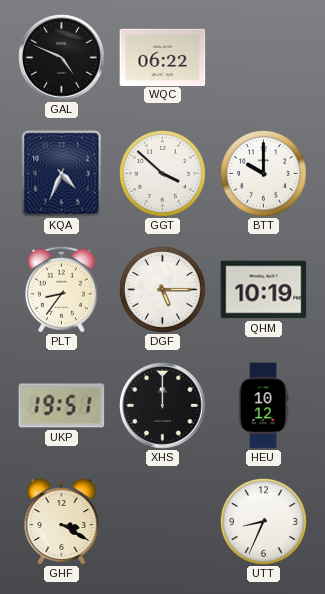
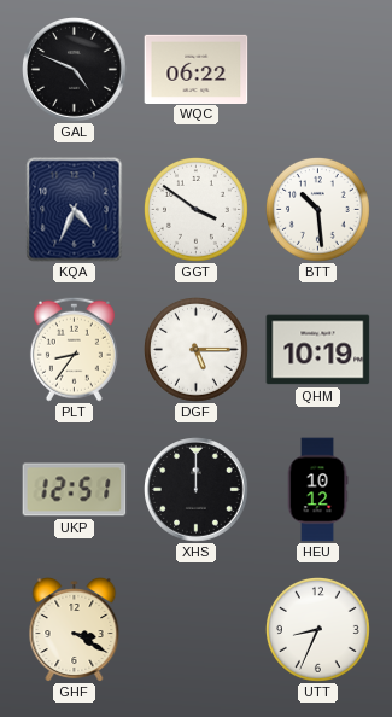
GGT: 3:52 -> 3:51
BTT: 10:00 -> 10:29
UKP: 19:51 -> 12:51
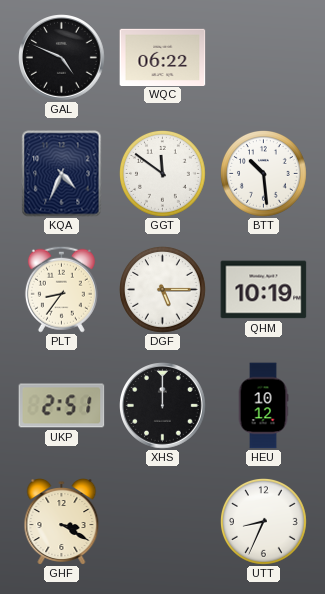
GGT: 3:51 -> 11:51
UKP: 12:51 -> 2:51
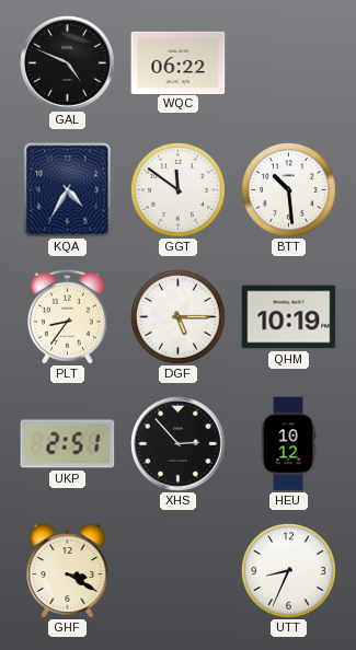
KQA: 4:34 -> 4:35
XHS: 12:00 -> 2:53
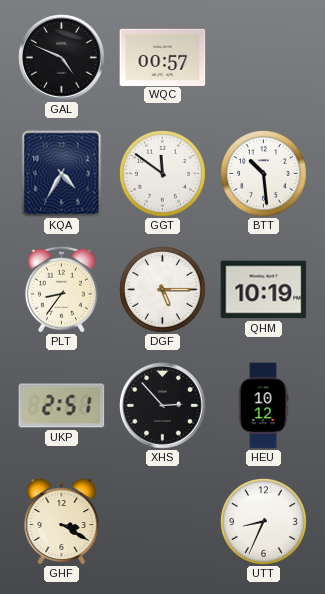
WQC: 06:22 -> 00:57
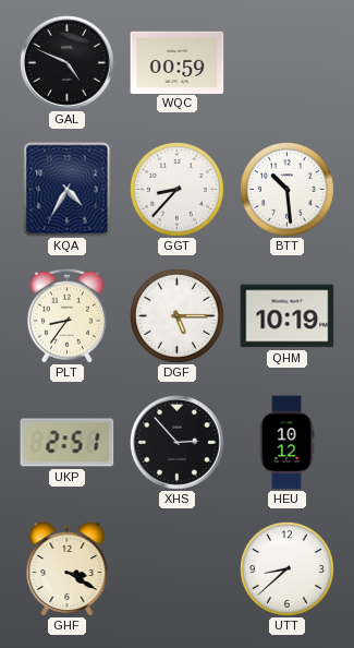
WQC: 00:57 -> 00:59
GGT: 11:51 -> 8:37
UTT: 8:34 -> 8:38
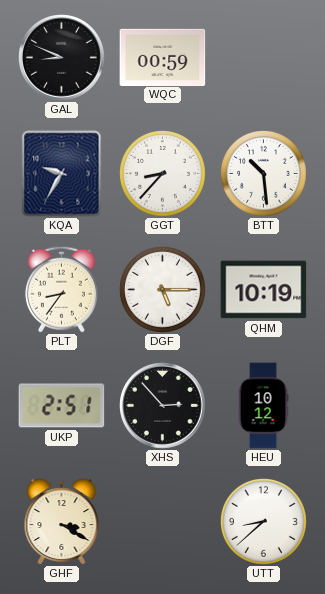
GAL: 4:49 -> 8:49
KQA: 4:35 -> 9:35
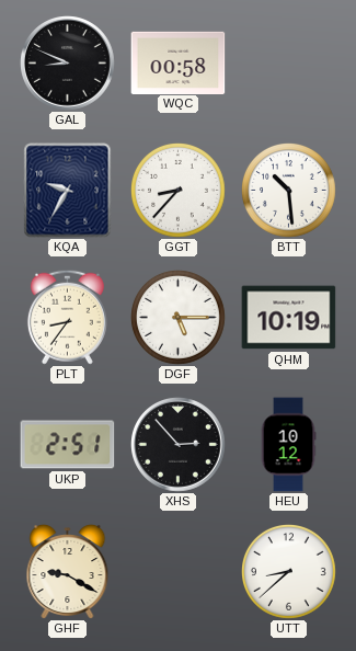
WQC: 00:59 -> 00:58
GHF: 3:20 -> 9:20
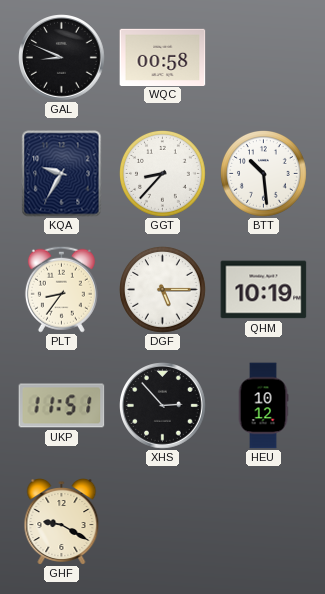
UKP: 2:51 -> 11:51
UTT: 8:38 -> none
